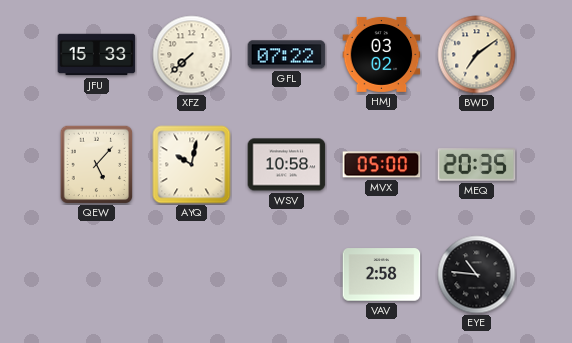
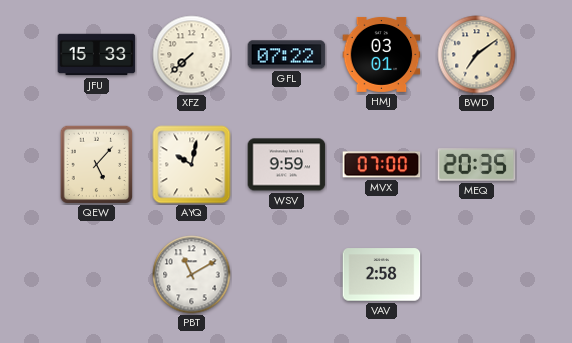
HMJ: 03:02 -> 03:01
WSV: 10:58 -> 9:59
MVX: 05:00 -> 07:00
PBT: none -> 11:10
EYE: 10:46 -> none
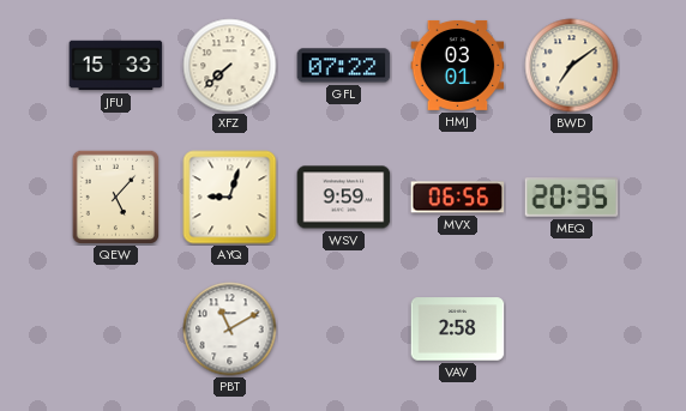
AYQ: 10:02 -> 9:03
MVX: 07:00 -> 06:56
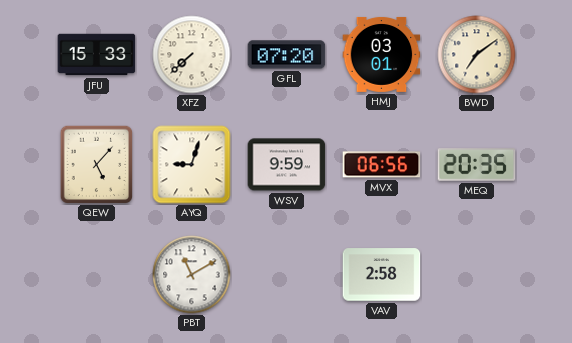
GFL: 07:22 -> 07:20
